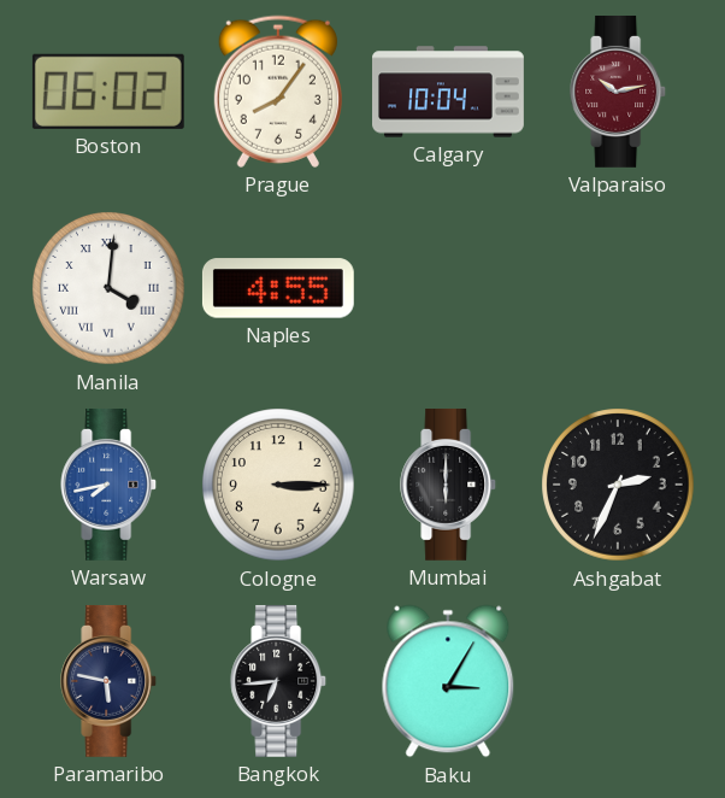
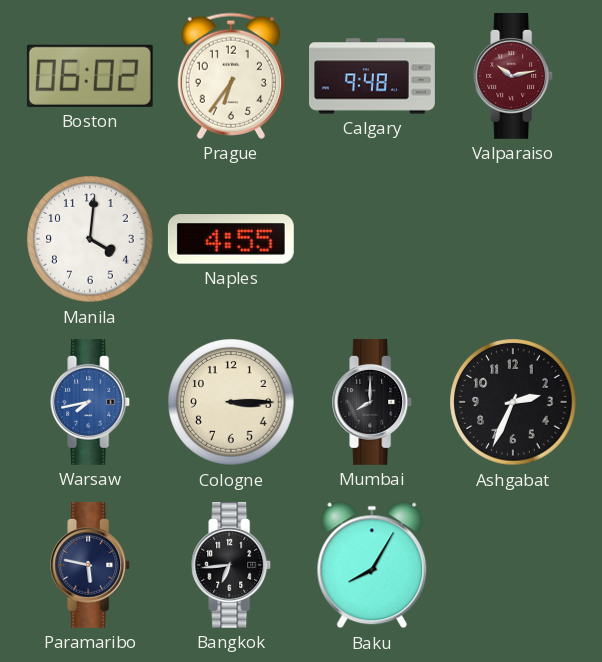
Prague: 8:06 -> 6:36
Calgary: 10:04 -> 9:48
Manila numerals: Roman -> Arabic
Mumbai: 6:00 -> 8:00
Baku: 3:05 -> 8:05
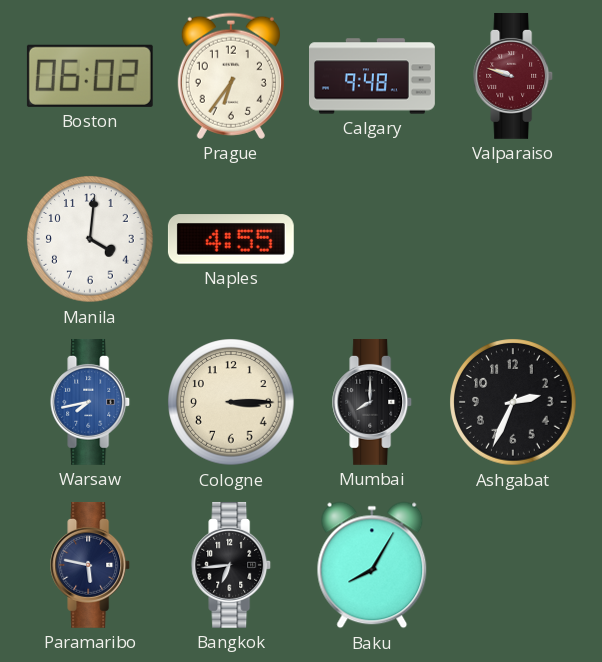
Valparaiso: 10:13 -> 9:48
